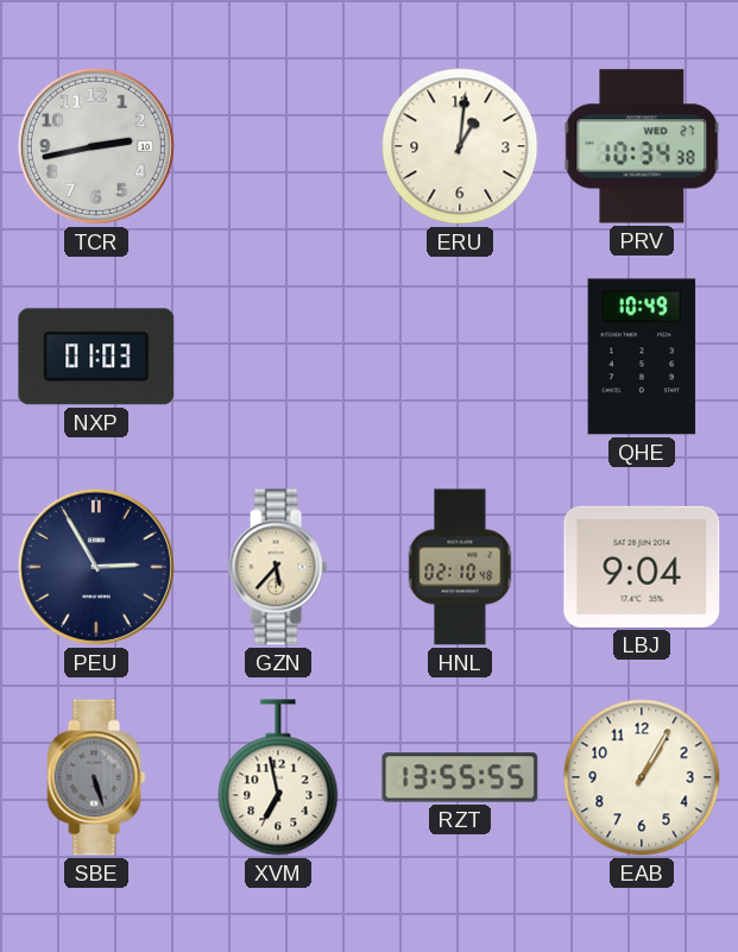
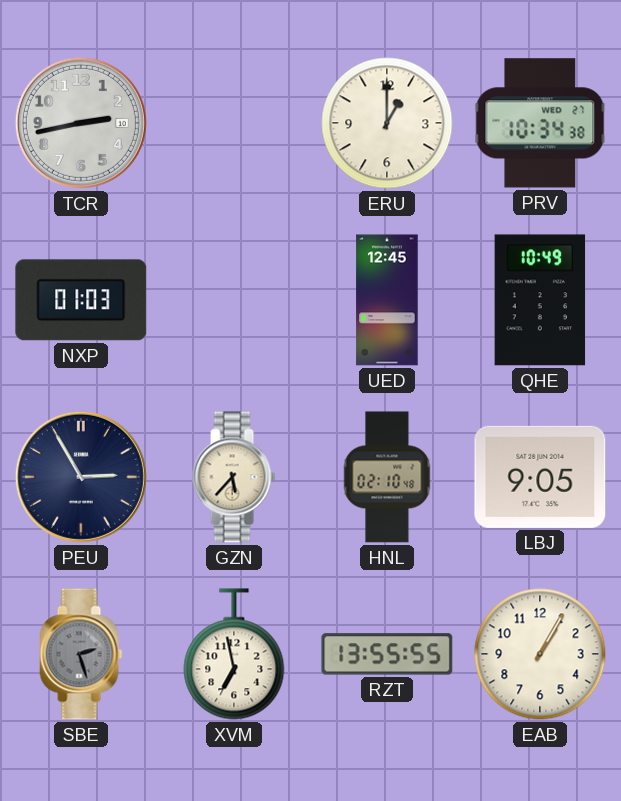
ERU: 1:01 -> 1:00
UED: none -> 12:45
LBJ: 9:04 -> 9:05
SBE: 5:27 -> 2:27
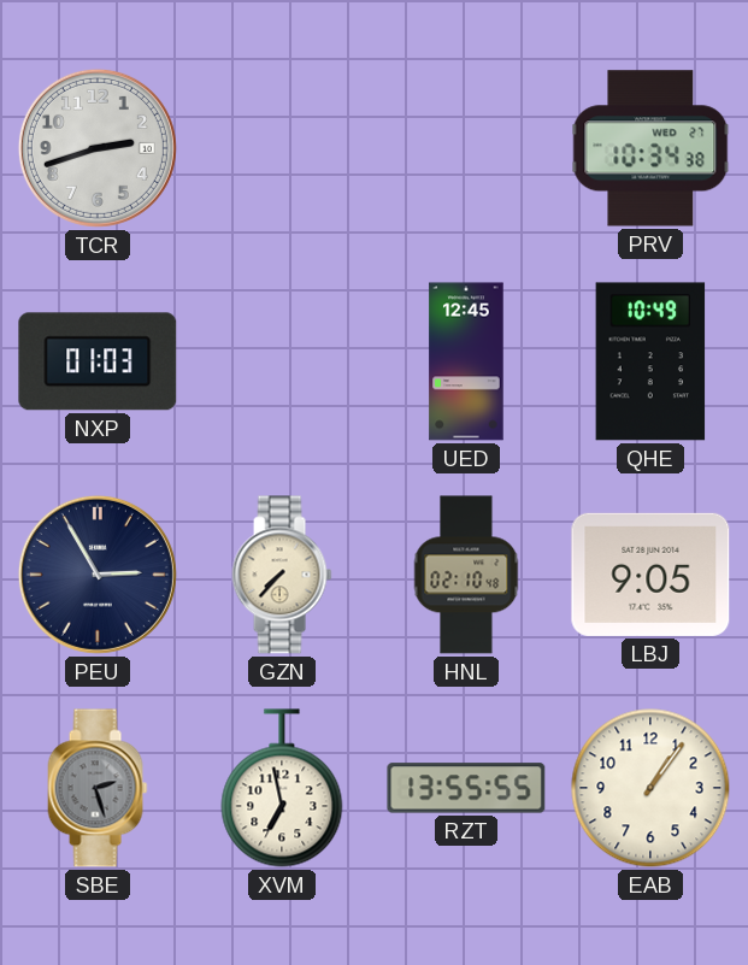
TCR: 2:43 -> 2:42
ERU: 1:00 -> none
GZN: 5:37 -> 7:37
EAB: 1:05 -> 1:06
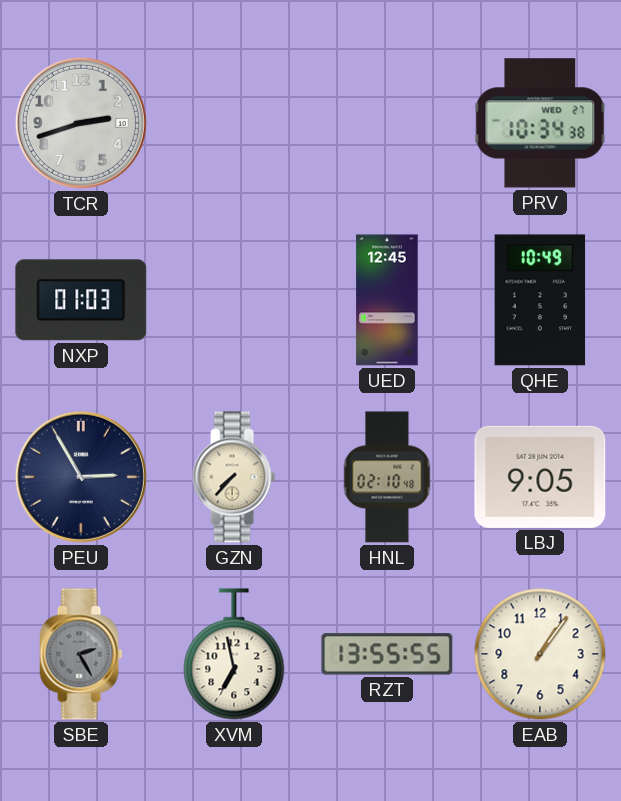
SBE: 2:27 -> 2:25
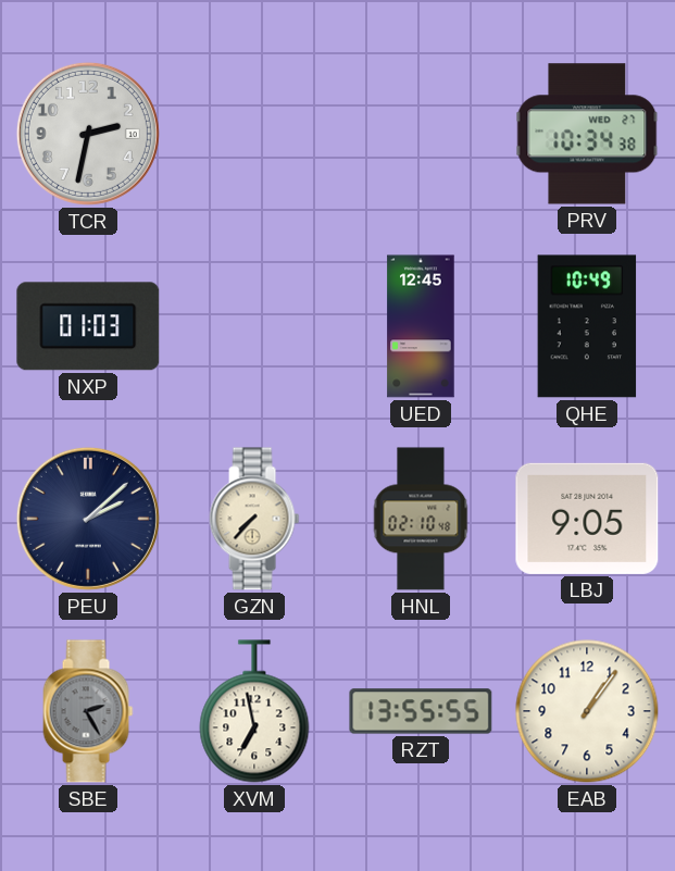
TCR: 2:42 -> 2:32
PEU: 2:55 -> 2:08
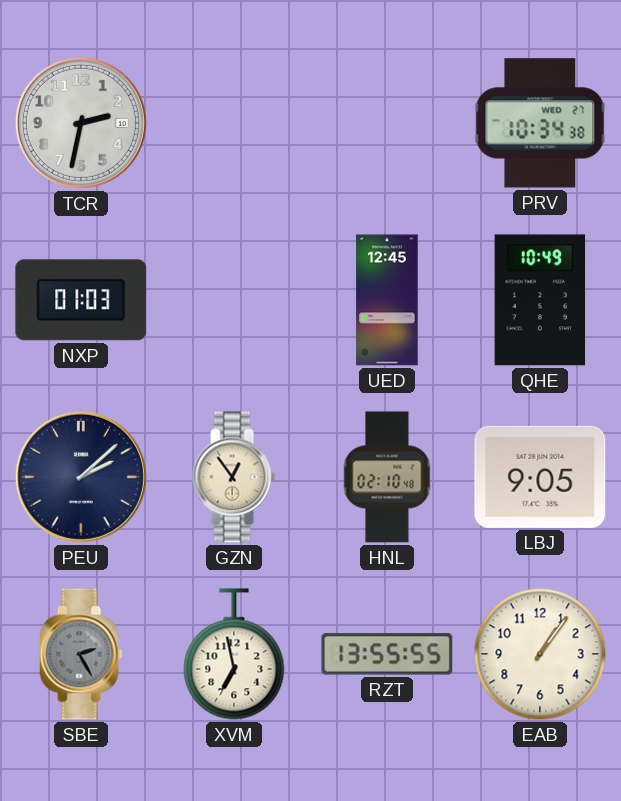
GZN: 7:37 -> 12:54
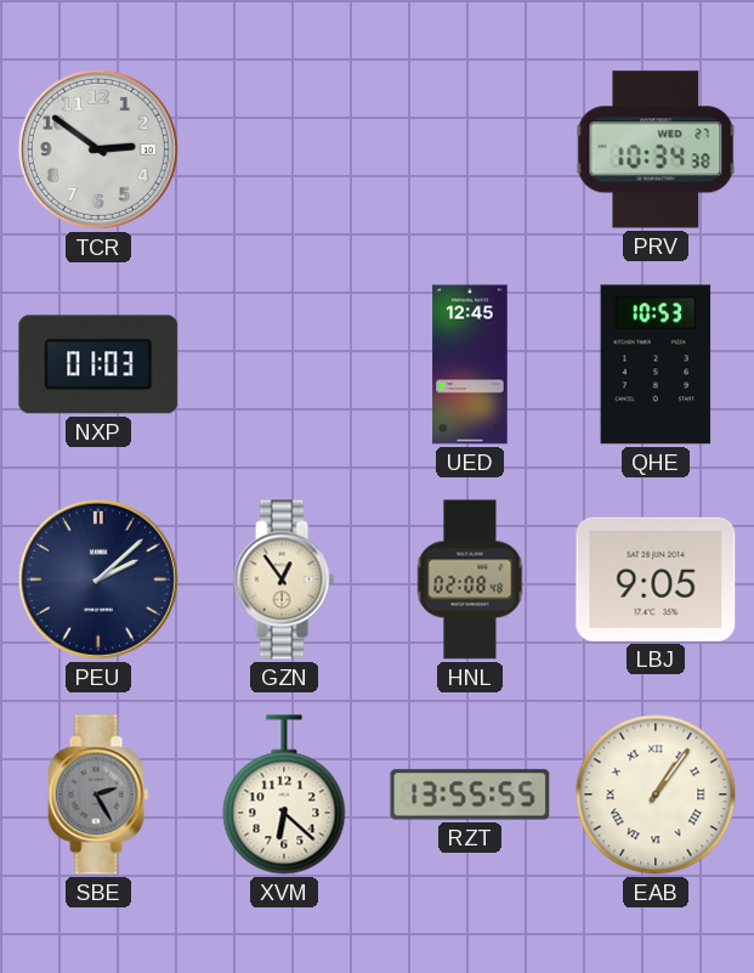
TCR: 2:32 -> 2:51
QHE: 10:49 -> 10:53
HNL: 02:10 -> 02:08
XVM: 6:58 -> 6:22
EAB numerals: Arabic -> Roman
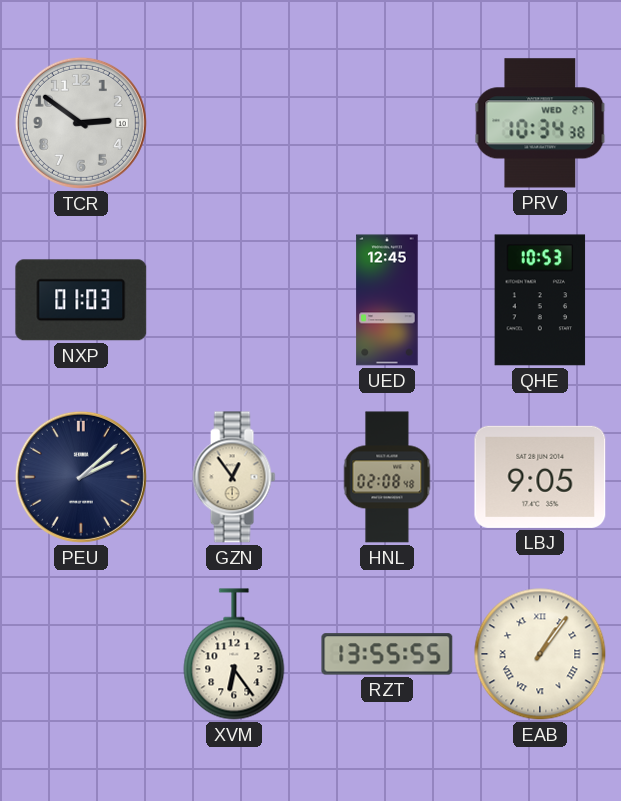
SBE: 2:25 -> none
XVM: 6:22 -> 6:24
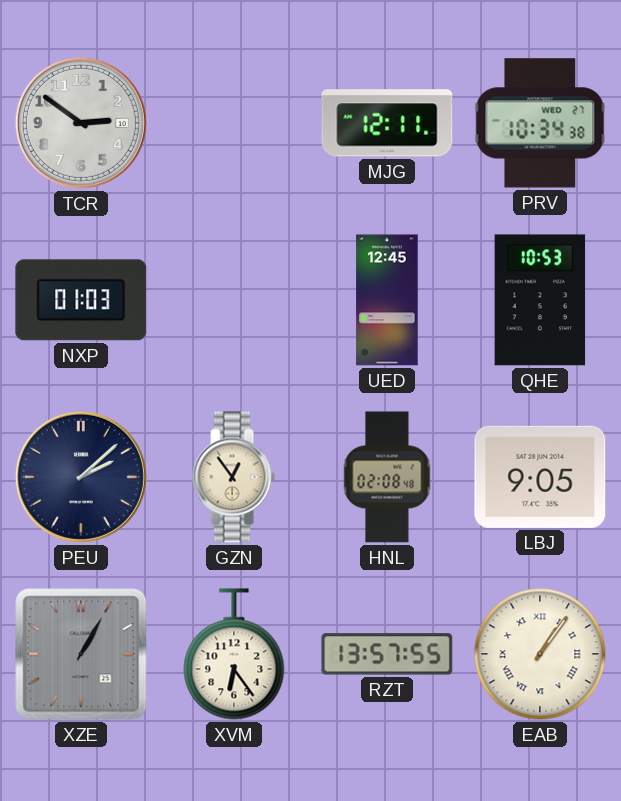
MJG: none -> 12:11
XZE: none -> 1:05
RZT: 13:55 -> 13:57
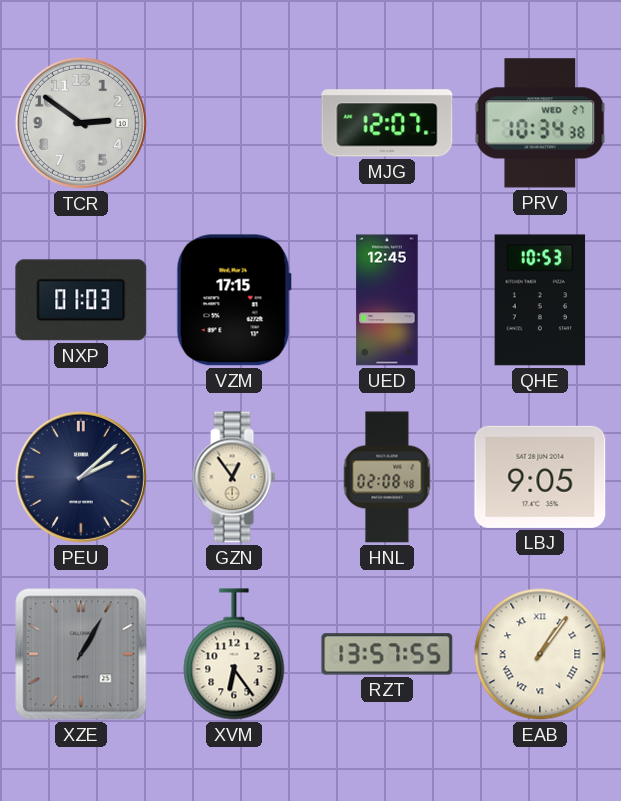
MJG: 12:11 -> 12:07
VZM: none -> 17:15
